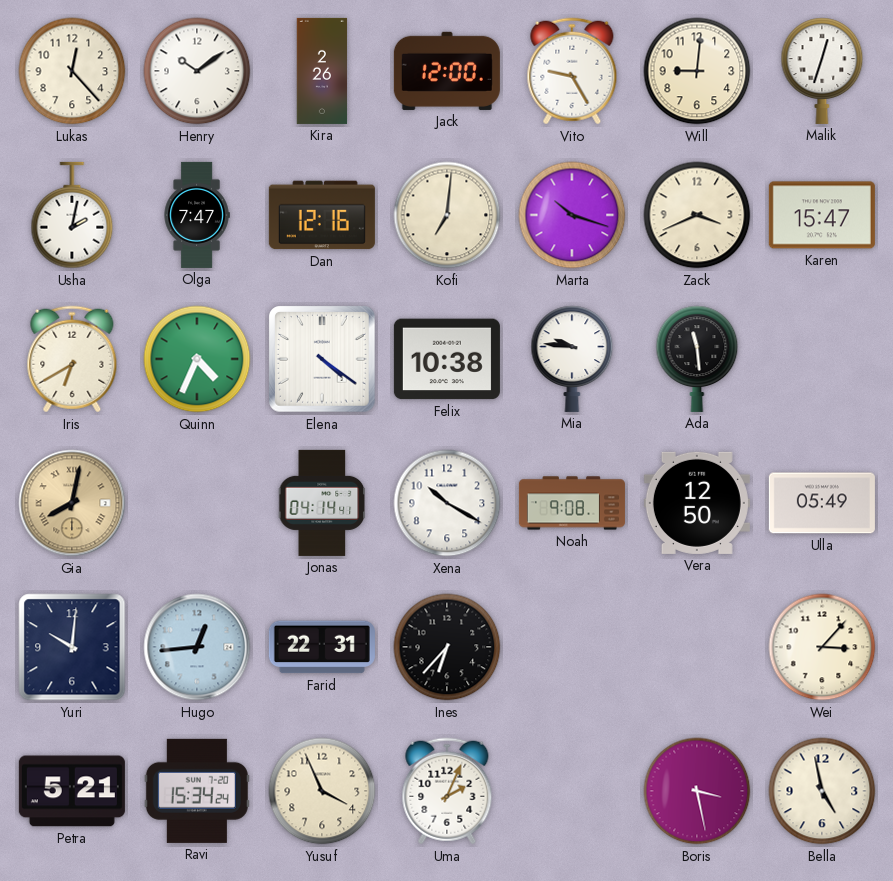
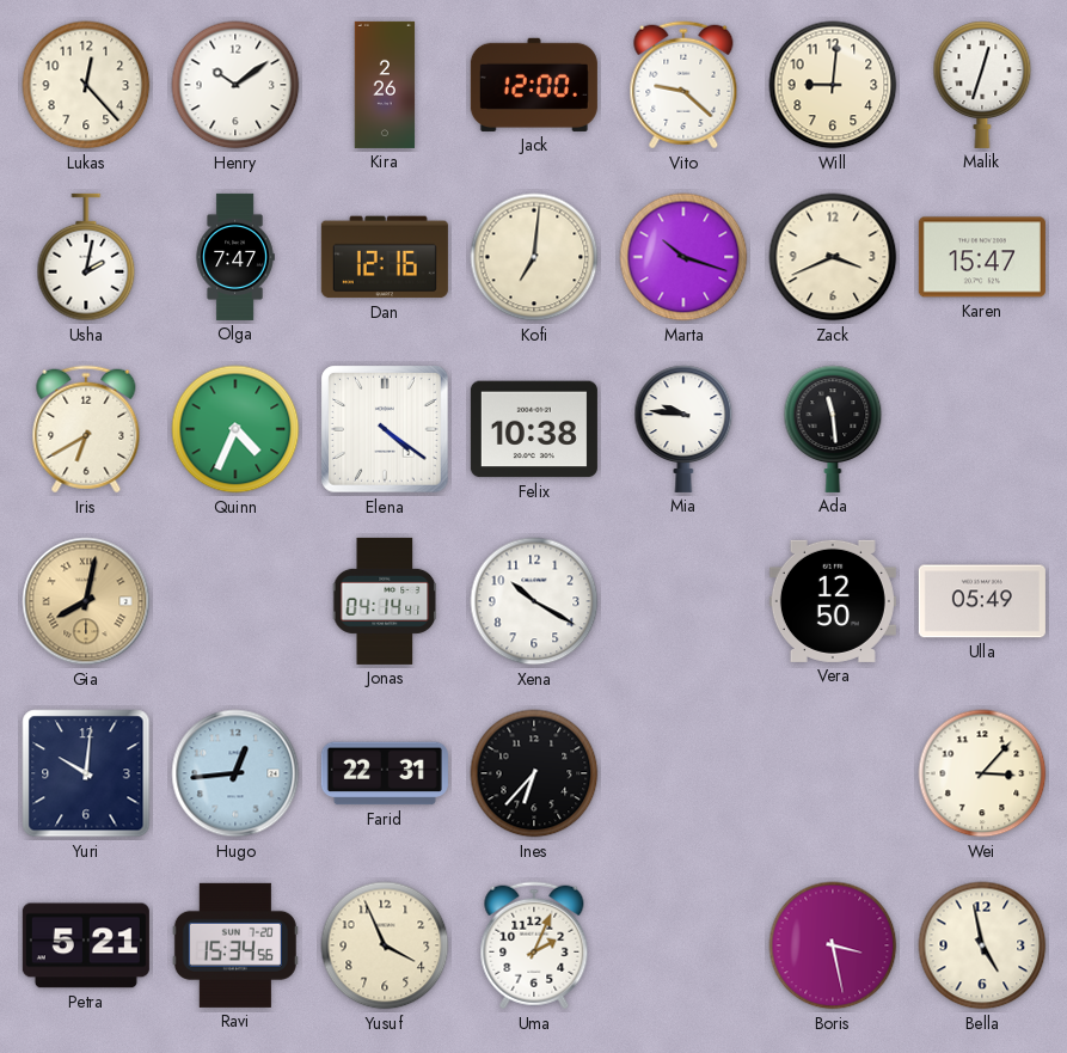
Vito: 9:25 -> 9:22
Noah: 9:08 -> none
Ravi: 15:34:24 -> 15:34:56
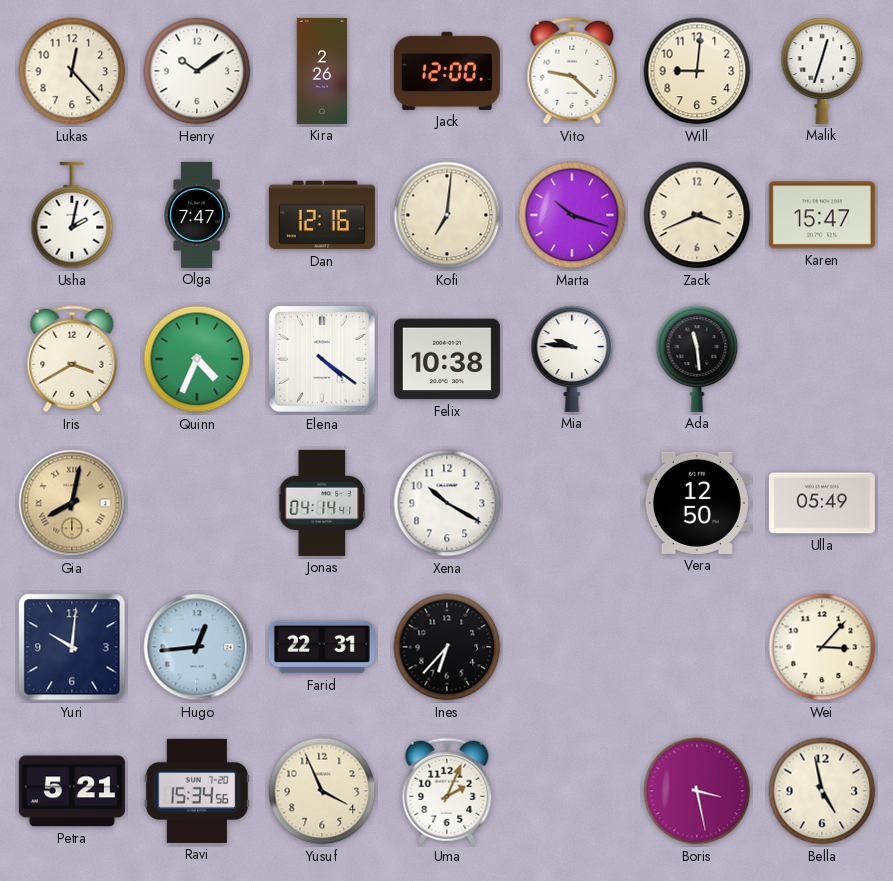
Iris: 6:40 -> 3:40
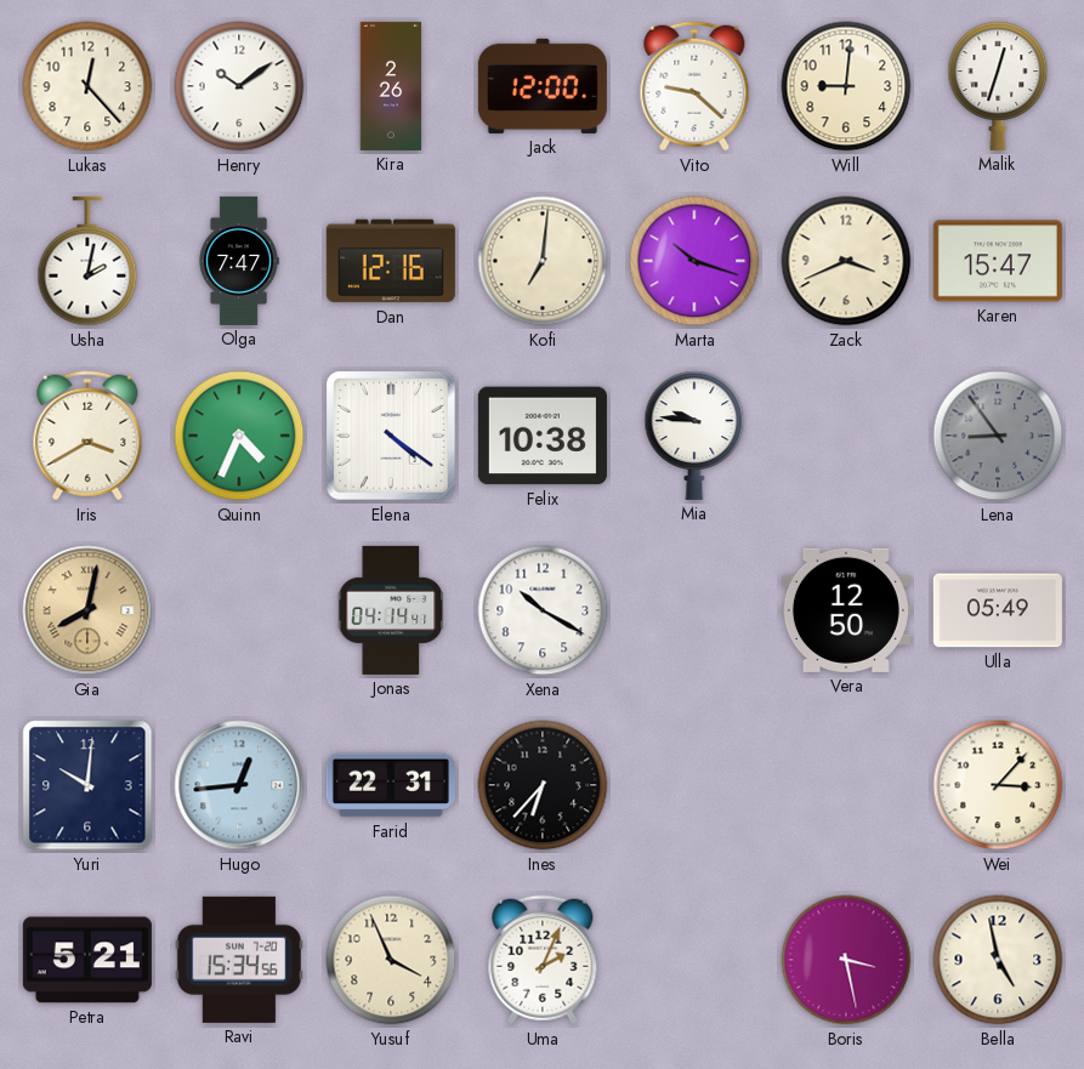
Ada: 11:29 -> none
Lena: none -> 8:54
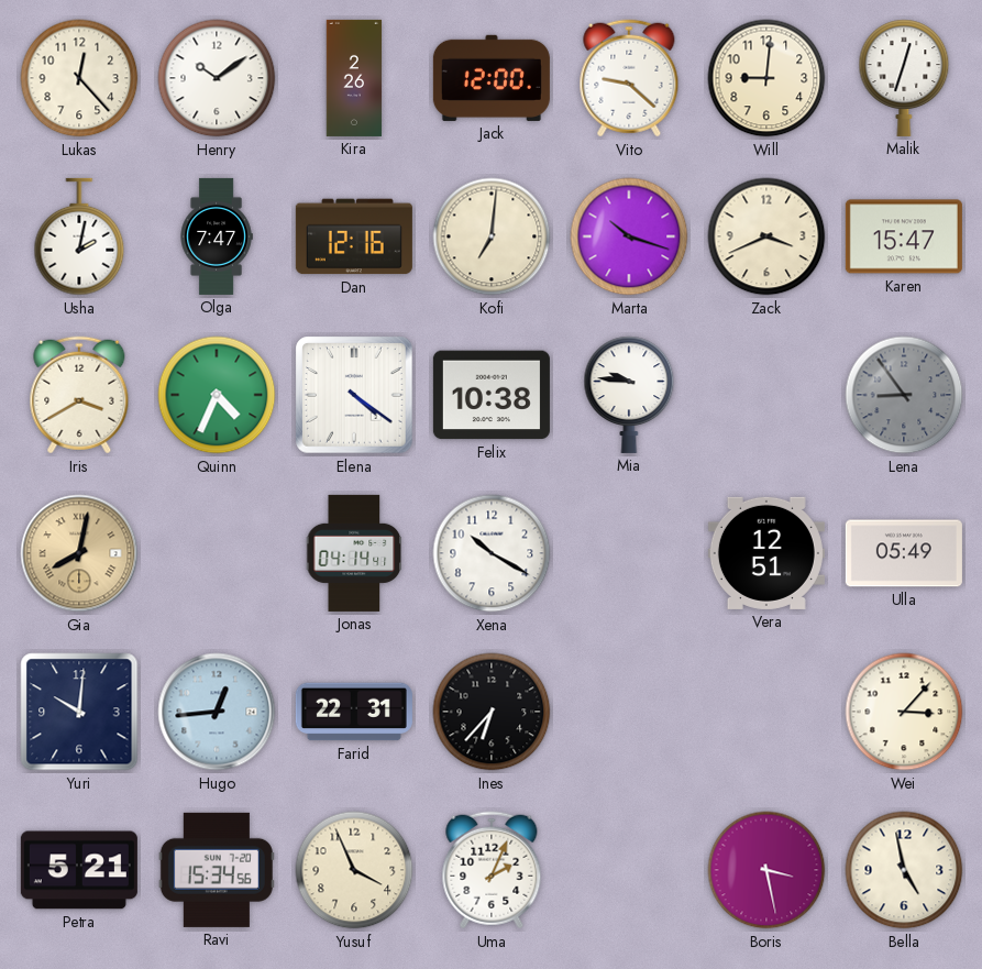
Vera: 12:50 -> 12:51
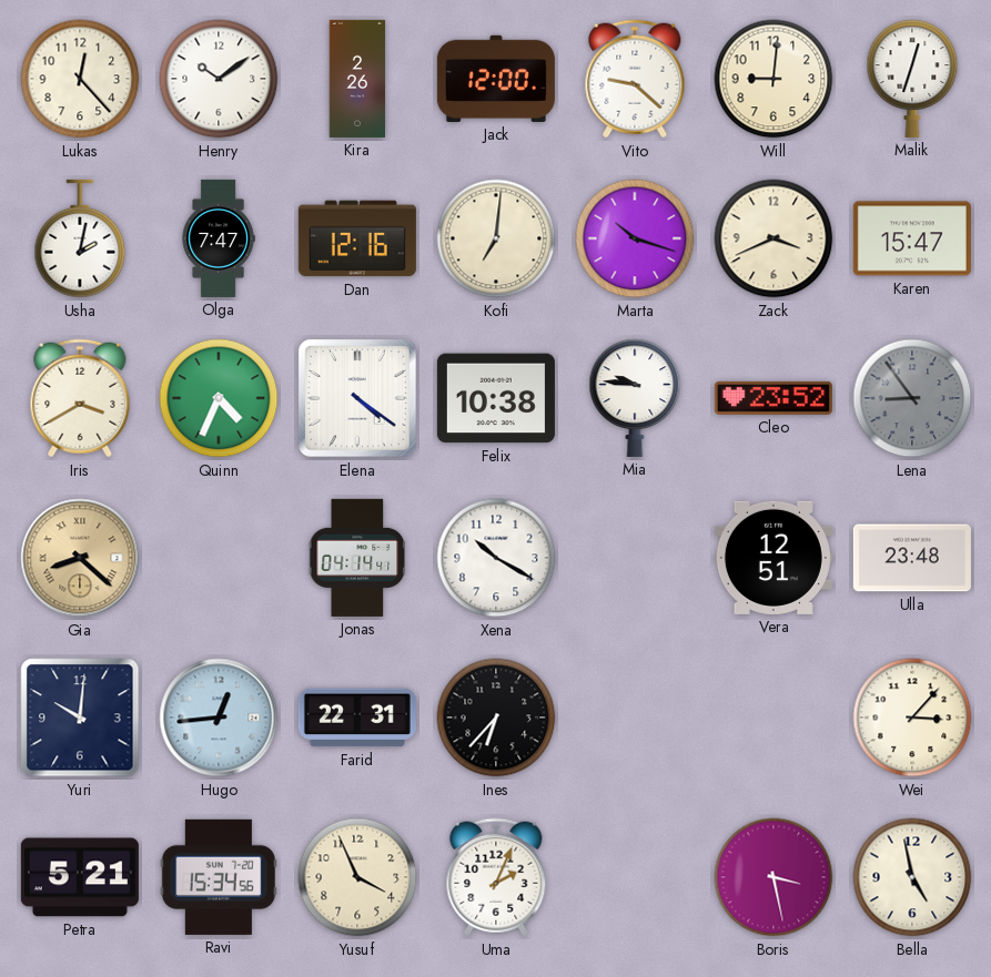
Cleo: none -> 23:52
Gia: 8:02 -> 8:22
Ulla: 05:49 -> 23:48
